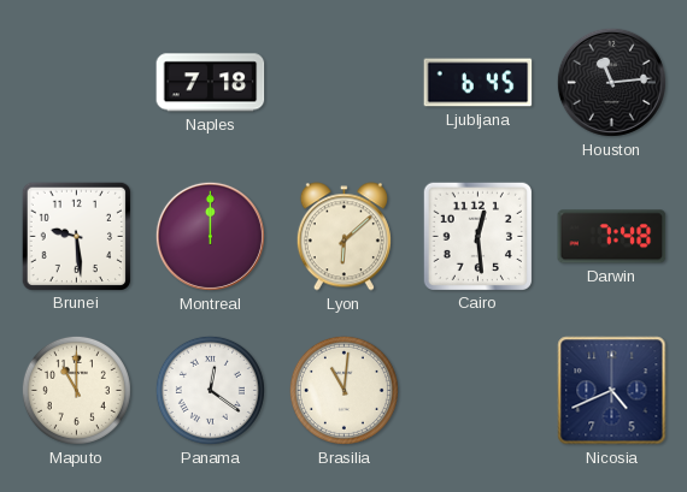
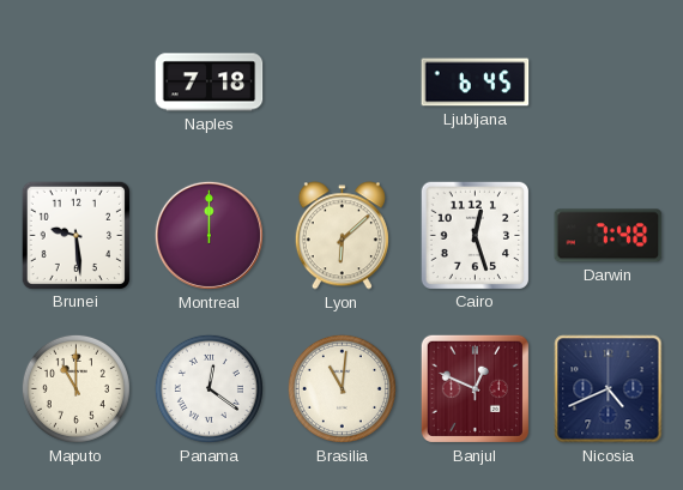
Houston: 11:14 -> none
Cairo: 12:29 -> 12:27
Banjul: none -> 12:49
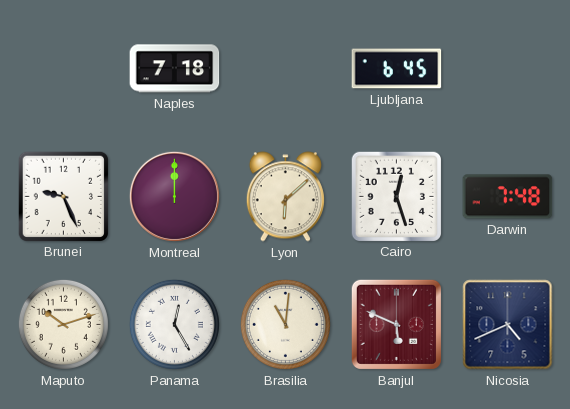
Brunei: 9:29 -> 9:26
Maputo: 11:00 -> 10:12
Panama: 12:21 -> 12:25
Banjul: 12:49 -> 5:49
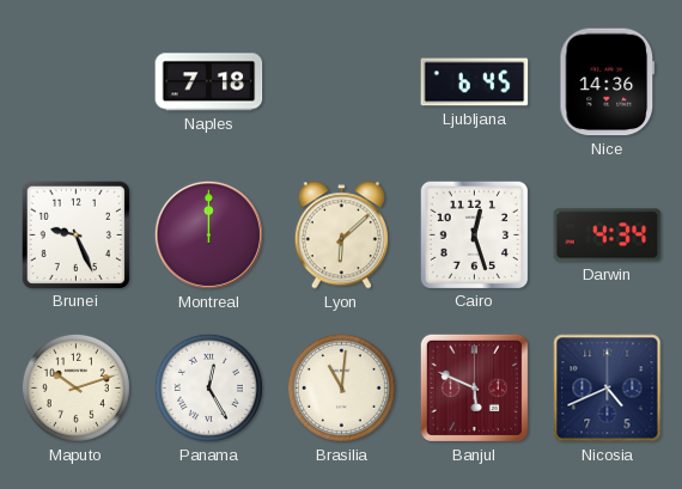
Nice: none -> 14:36
Darwin: 7:48 -> 4:34
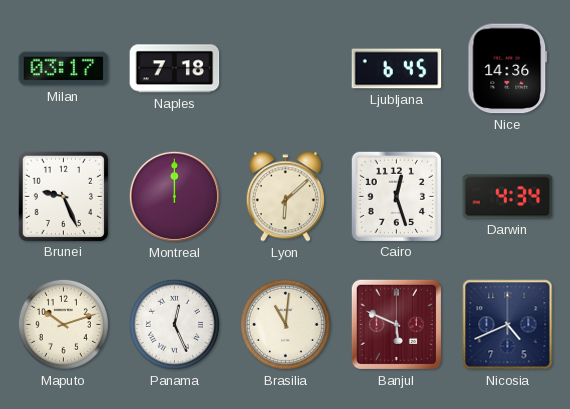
Milan: none -> 03:17
Panama: 12:25 -> 12:26
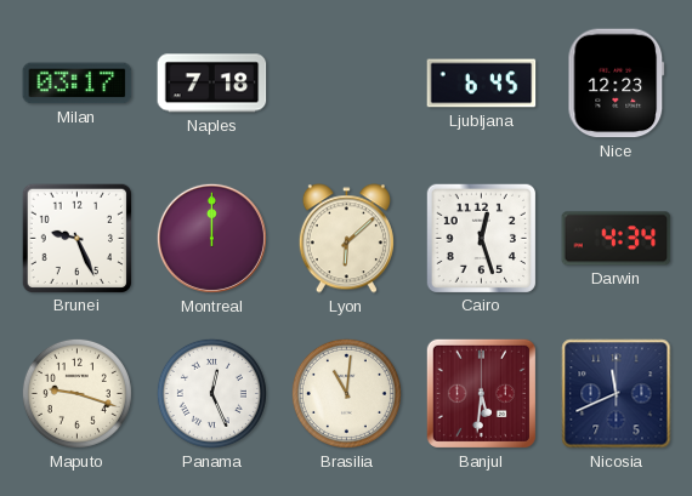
Nice: 14:36 -> 12:23
Maputo: 10:12 -> 9:18
Banjul: 5:49 -> 5:31
Nicosia: 4:41 -> 11:41
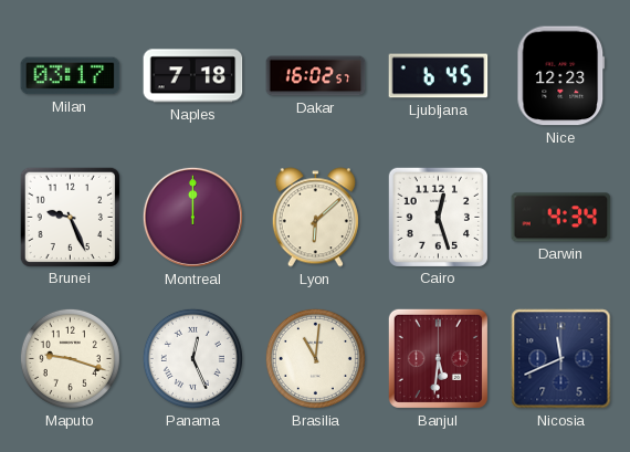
Dakar: none -> 16:02
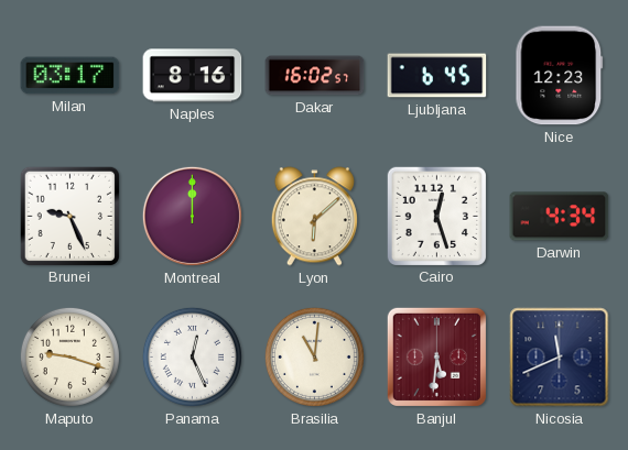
Naples: 7:18 -> 8:16
